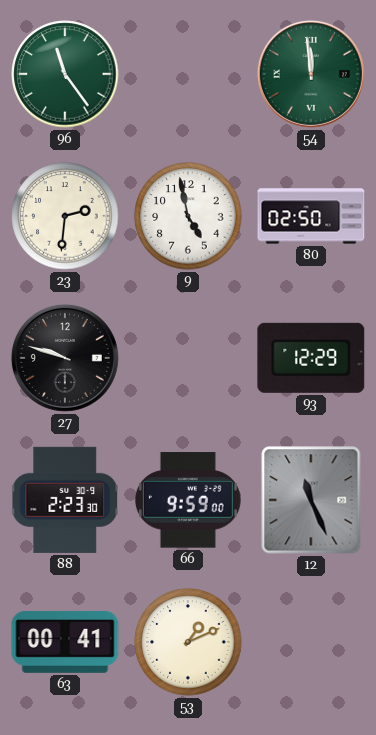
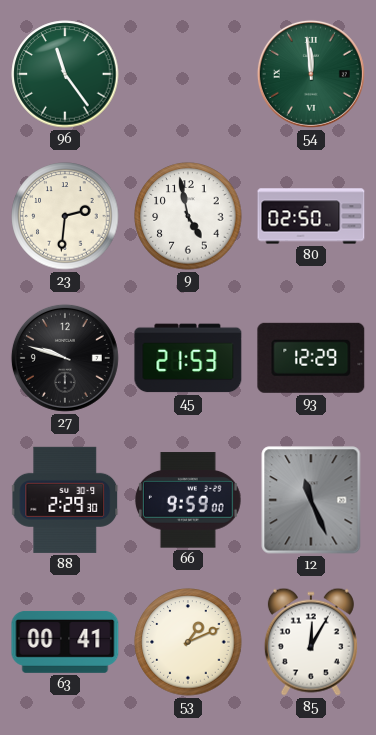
45: none -> 21:53
88: 2:23 -> 2:29
85: none -> 12:05
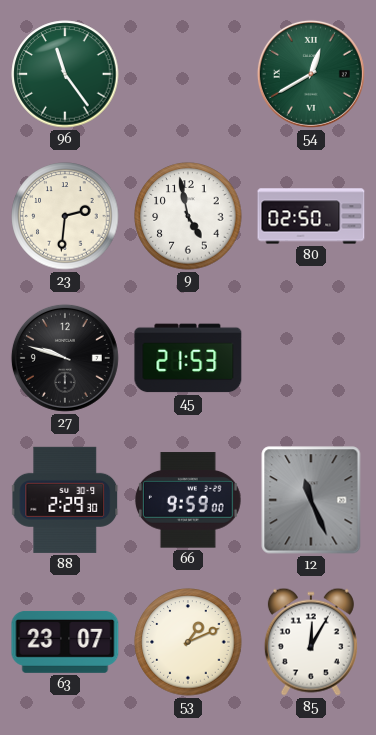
54: 11:59 -> 12:40
93: 12:29 -> none
63: 00:41 -> 23:07
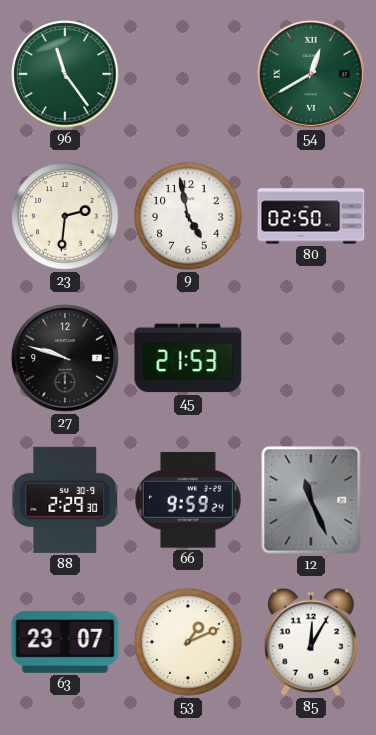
66: 9:59:00 -> 9:59:24
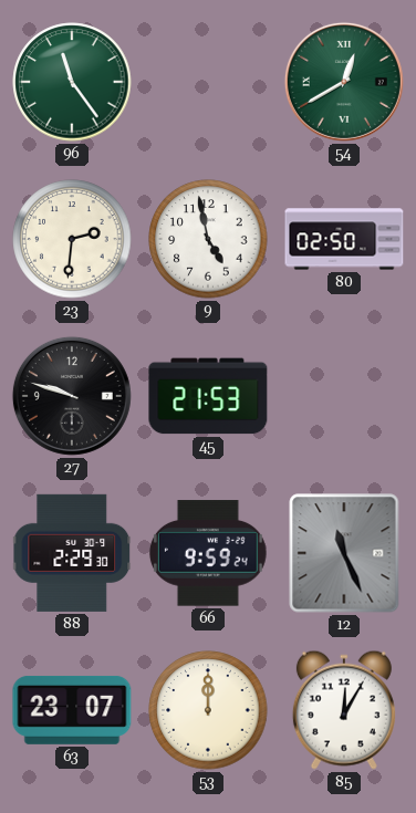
53: 1:11 -> 12:00
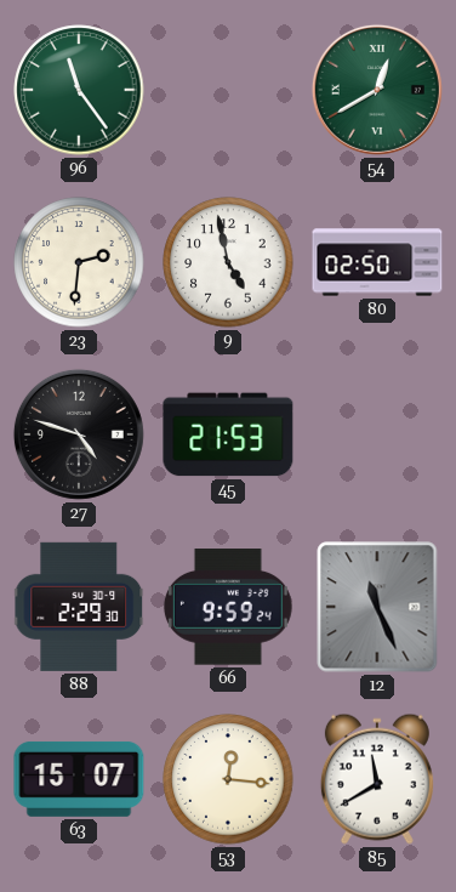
27: 9:48 -> 4:48
63: 23:07 -> 15:07
53: 12:00 -> 12:16
85: 12:05 -> 11:40
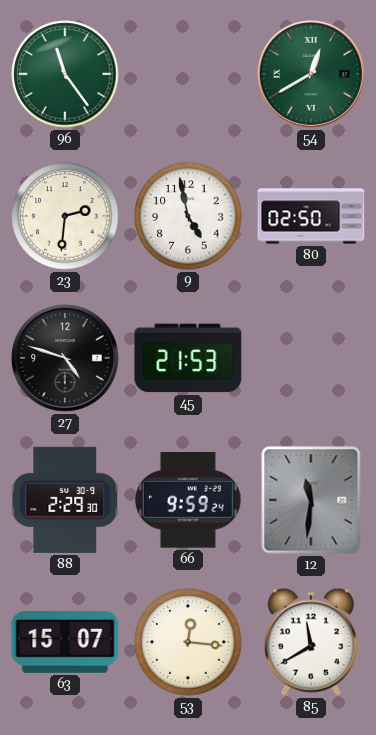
12: 11:26 -> 11:31
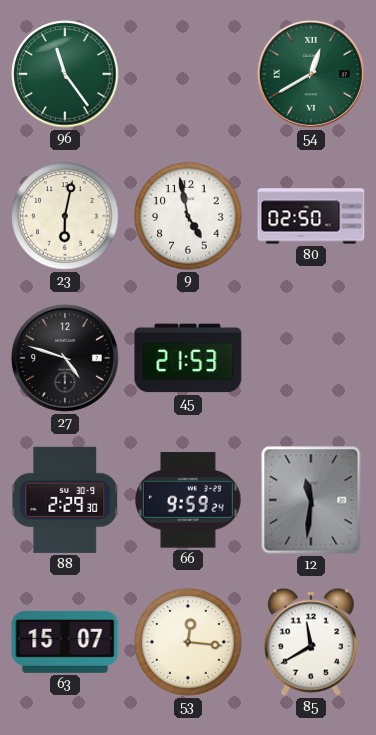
23: 2:31 -> 6:02
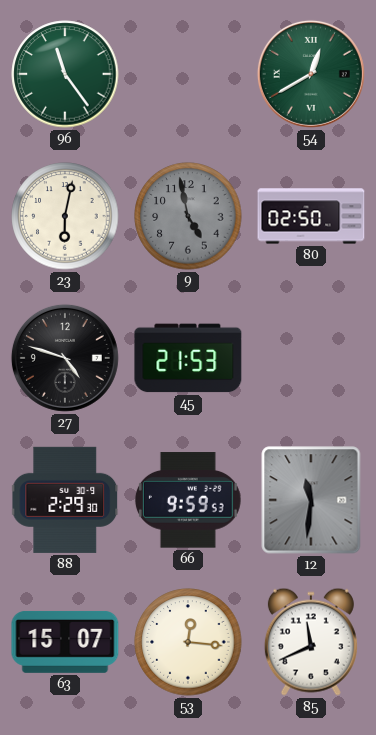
9 dial: white -> grey
66: 9:59:24 -> 9:59:53
85: 11:40 -> 11:41
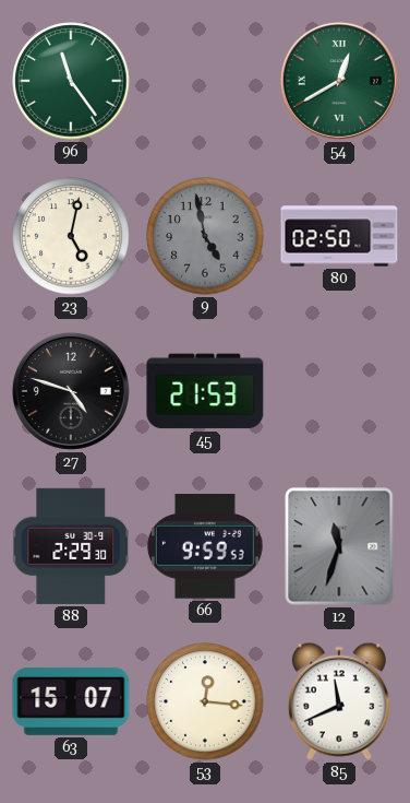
23: 6:02 -> 5:02
12: 11:31 -> 11:33
